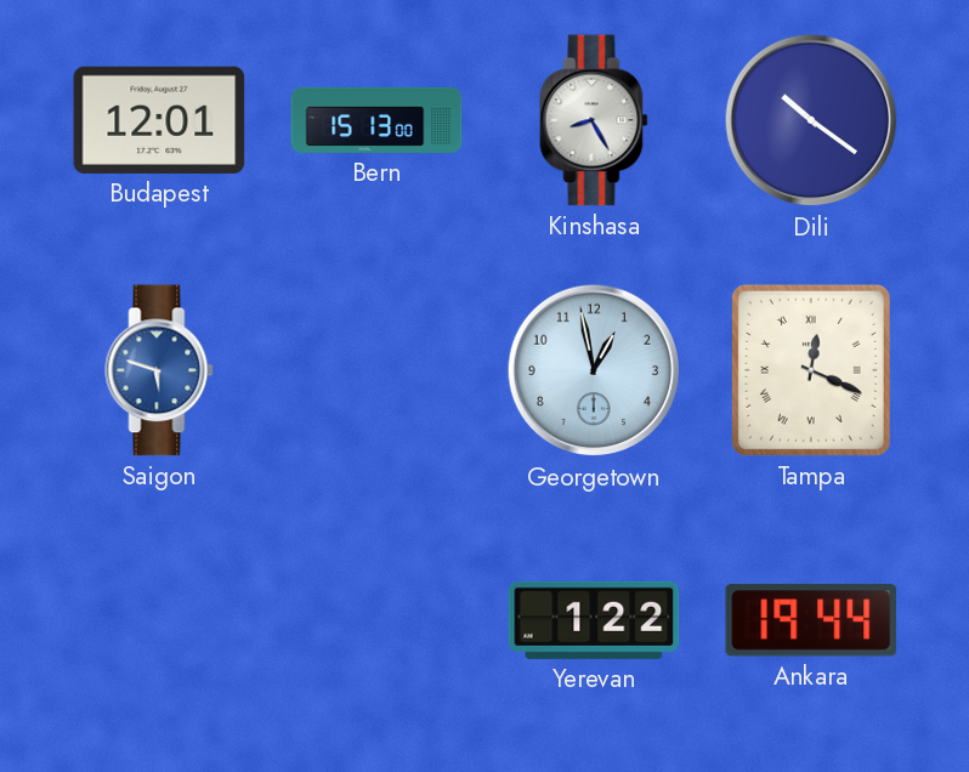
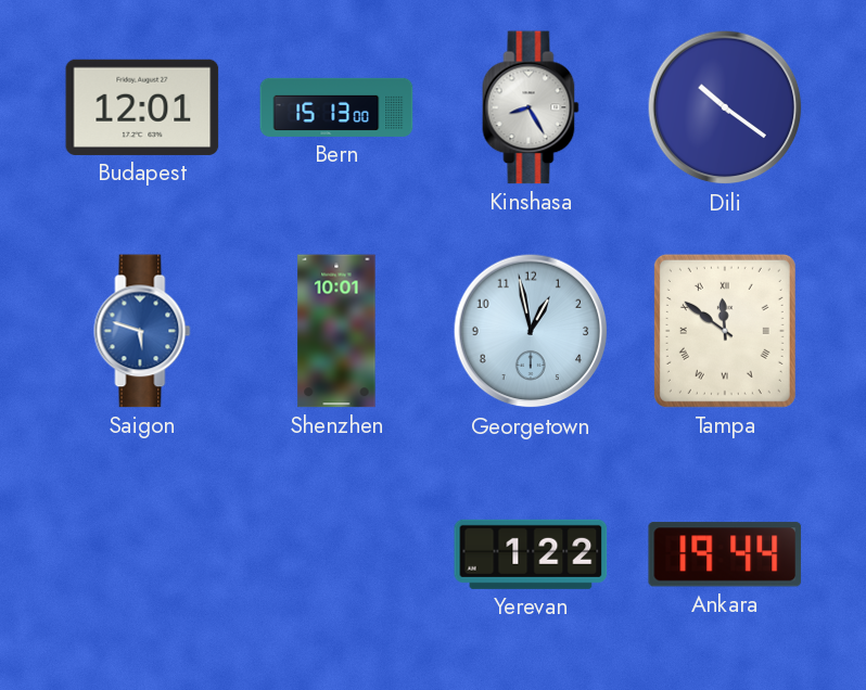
Shenzhen: none -> 10:01
Tampa: 12:19 -> 11:51
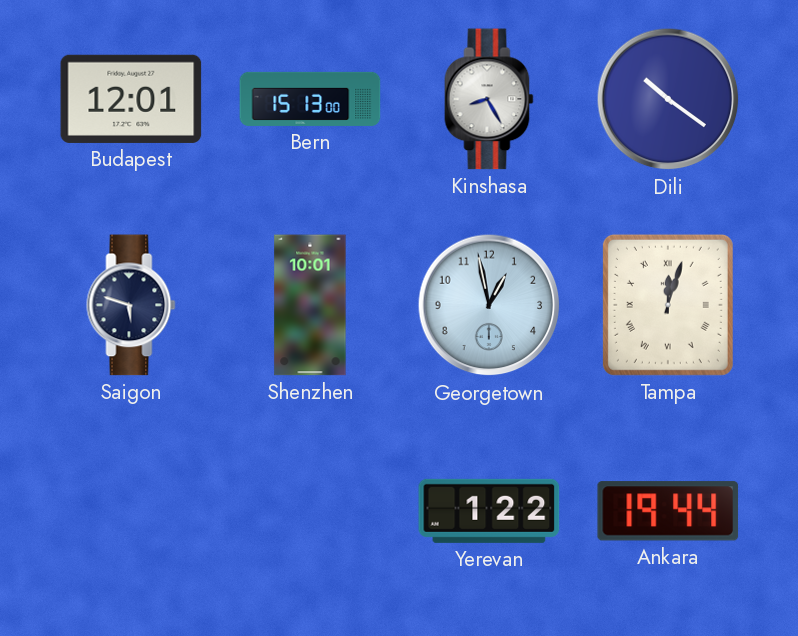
Saigon dial: blue -> navy
Tampa: 11:51 -> 12:03
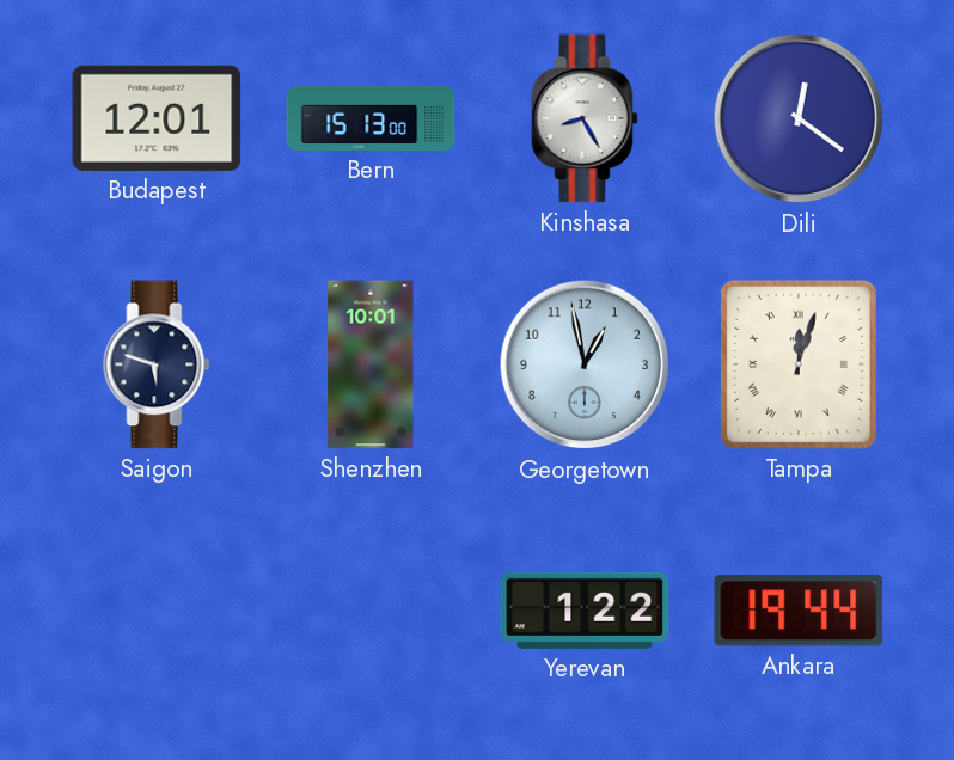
Dili: 10:21 -> 12:21
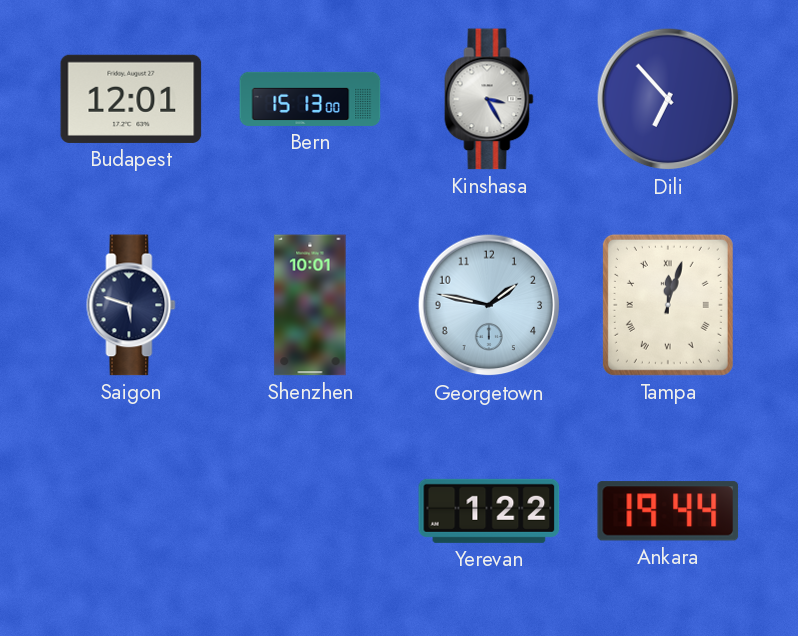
Kinshasa: 8:25 -> 3:25
Dili: 12:21 -> 6:53
Georgetown: 12:58 -> 1:47
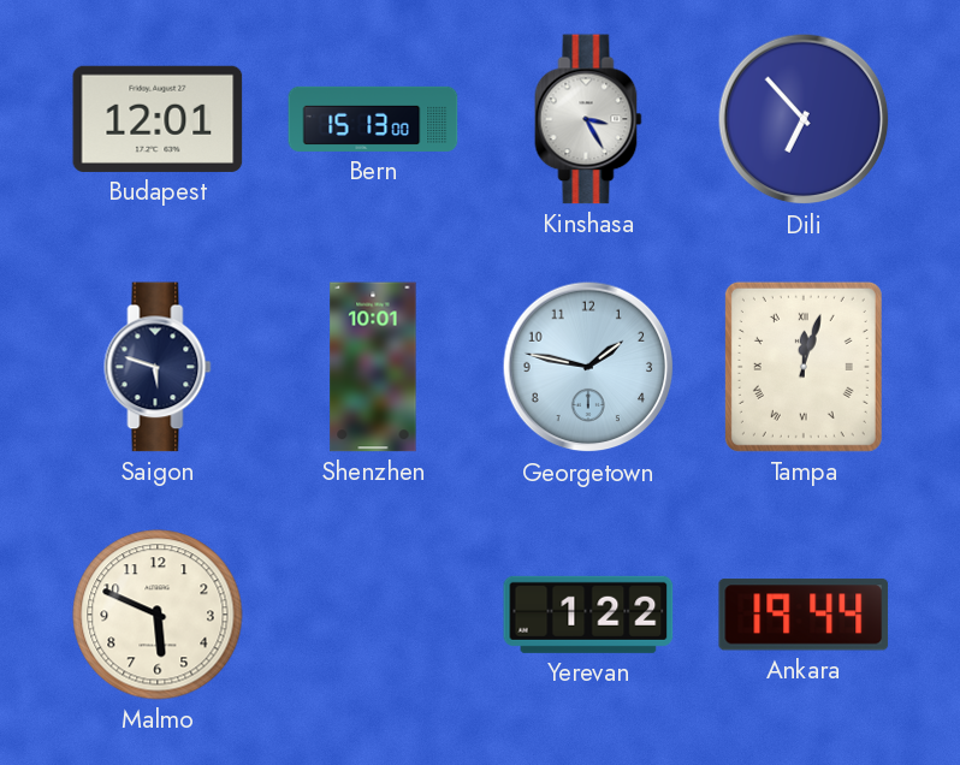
Malmo: none -> 5:49
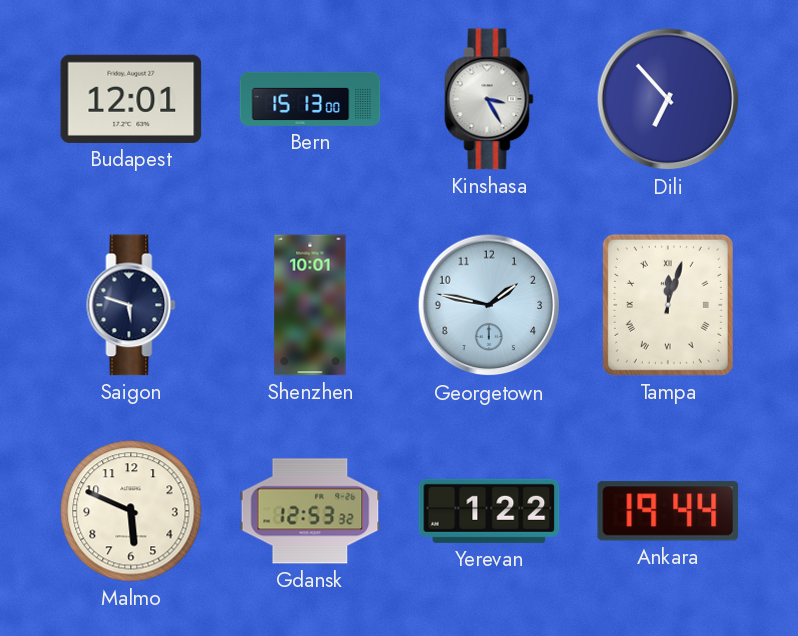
Gdansk: none -> 12:53
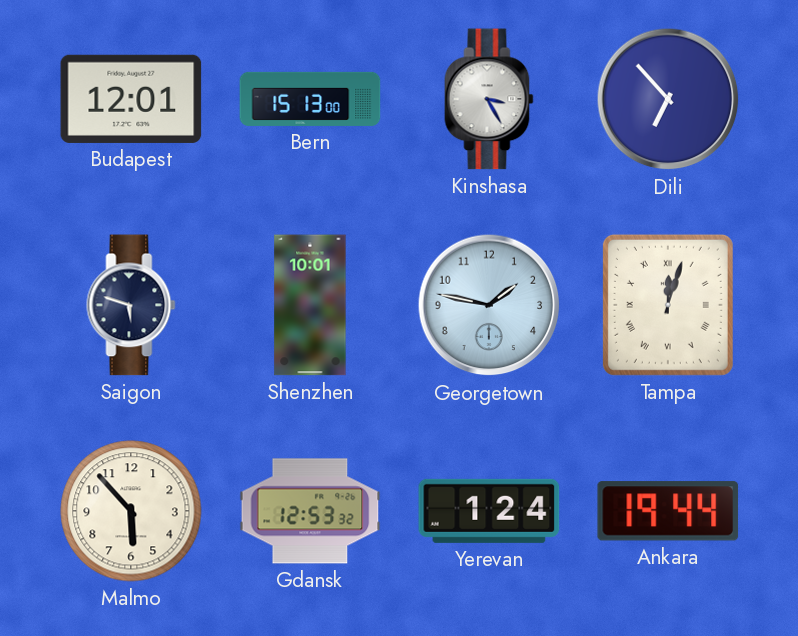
Malmo: 5:49 -> 5:53
Yerevan: 1:22 -> 1:24
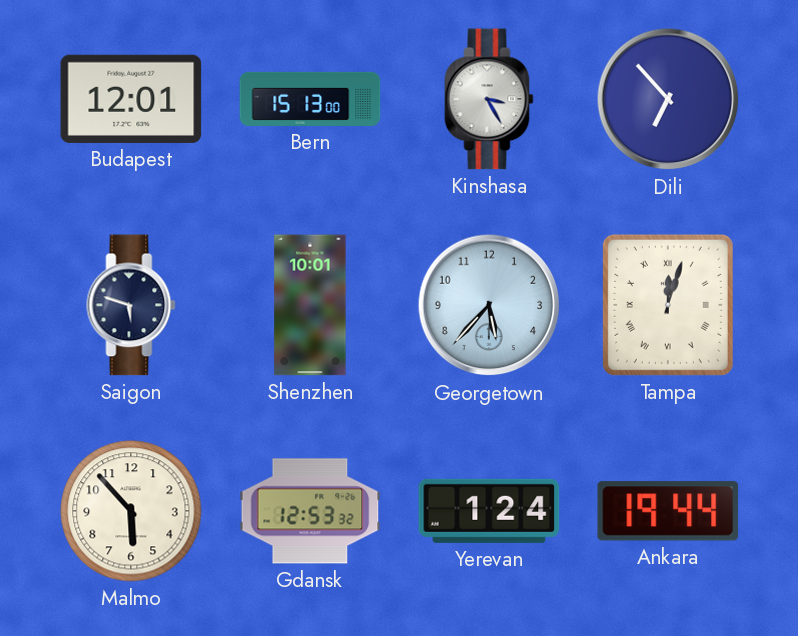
Georgetown: 1:47 -> 5:37
